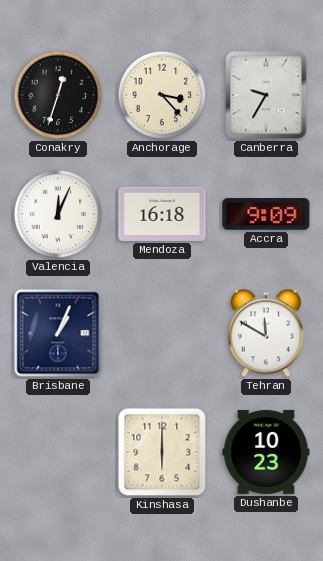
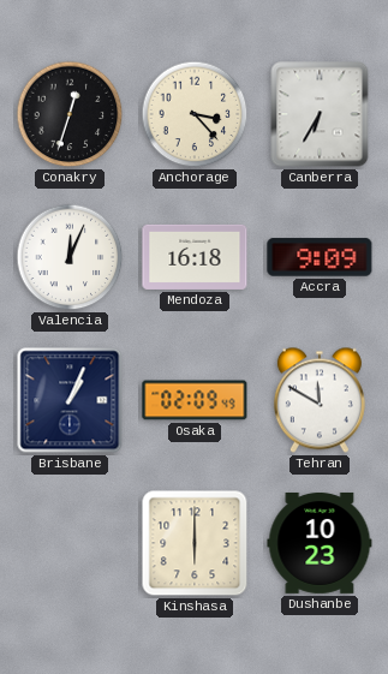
Canberra: 9:35 -> 6:35
Osaka: none -> 02:09
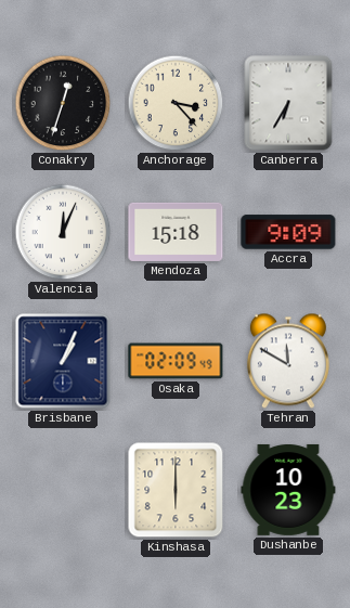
Mendoza: 16:18 -> 15:18
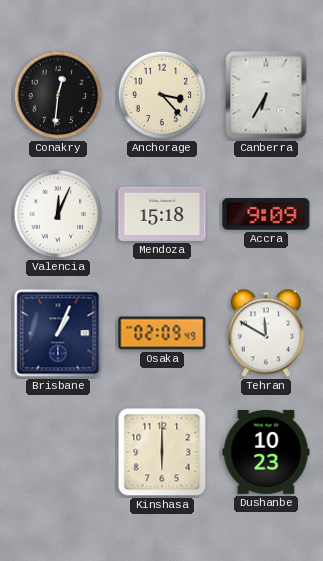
Conakry: 12:33 -> 12:31
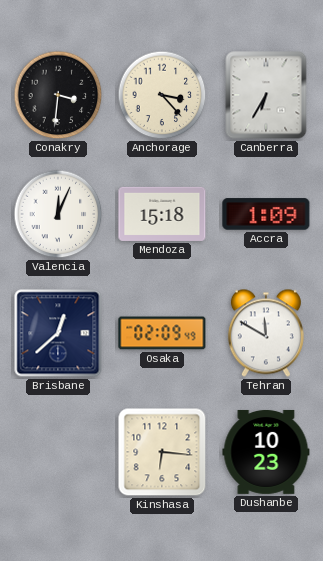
Conakry: 12:31 -> 3:31
Accra: 9:09 -> 1:09
Brisbane: 1:04 -> 12:38
Kinshasa: 6:00 -> 6:16
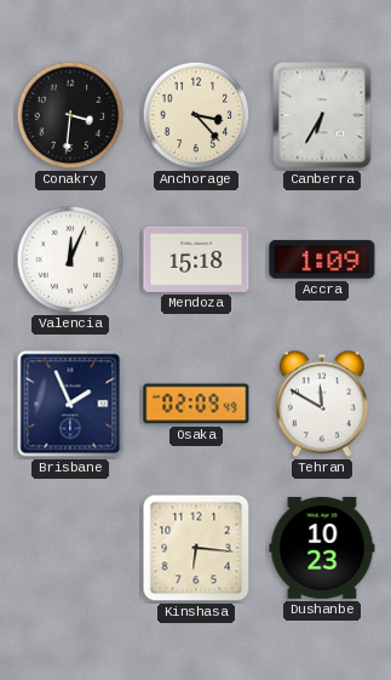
Brisbane: 12:38 -> 1:56
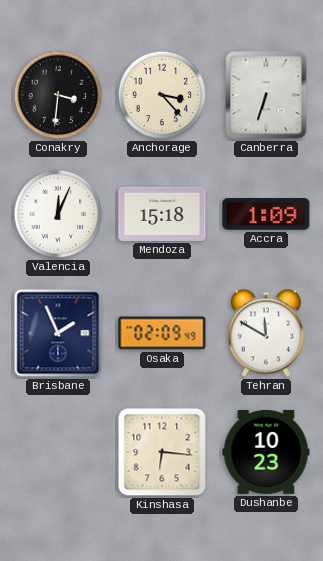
Canberra: 6:35 -> 6:33
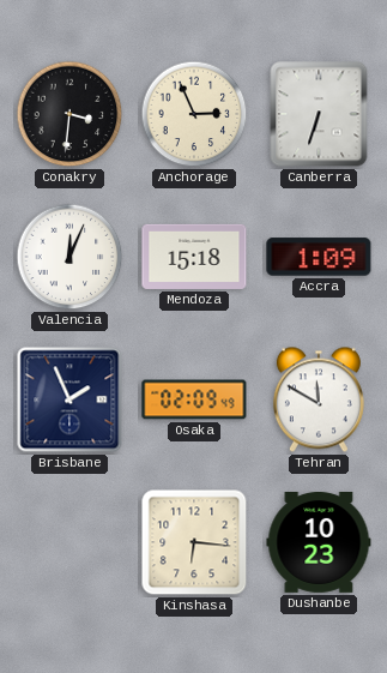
Anchorage: 3:23 -> 2:56
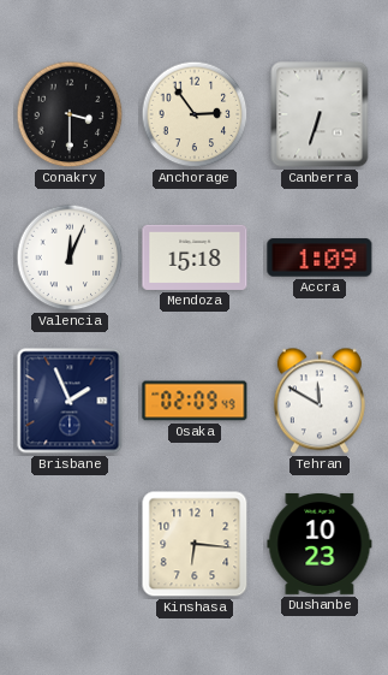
Conakry: 3:31 -> 3:30
Anchorage: 2:56 -> 2:54
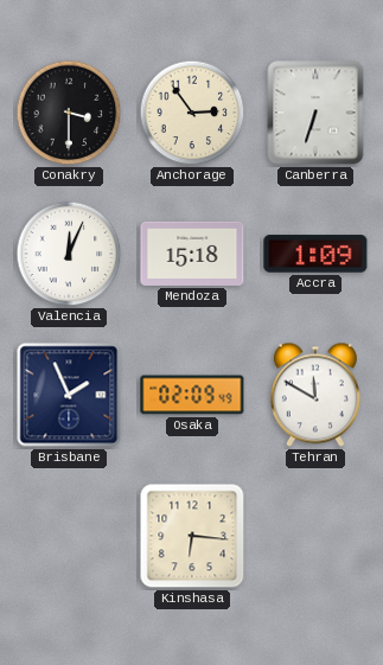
Dushanbe: 10:23 -> none
